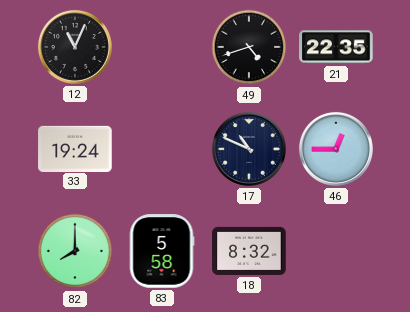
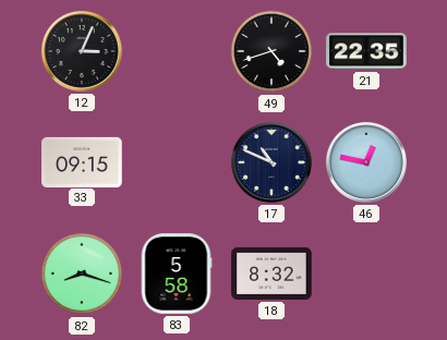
12: 11:04 -> 3:04
33: 19:24 -> 09:15
46: 12:45 -> 12:47
82: 8:00 -> 8:18
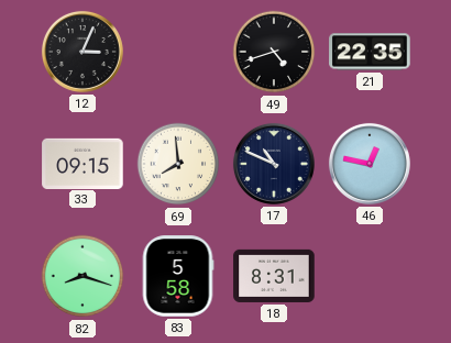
69: none -> 7:59
18: 8:32 -> 8:31
